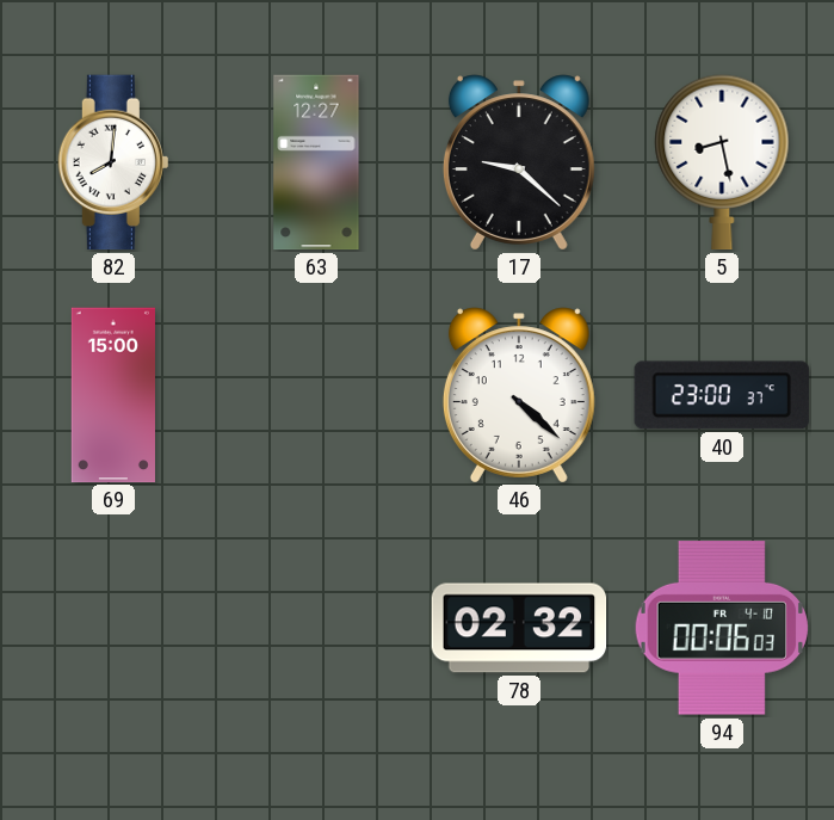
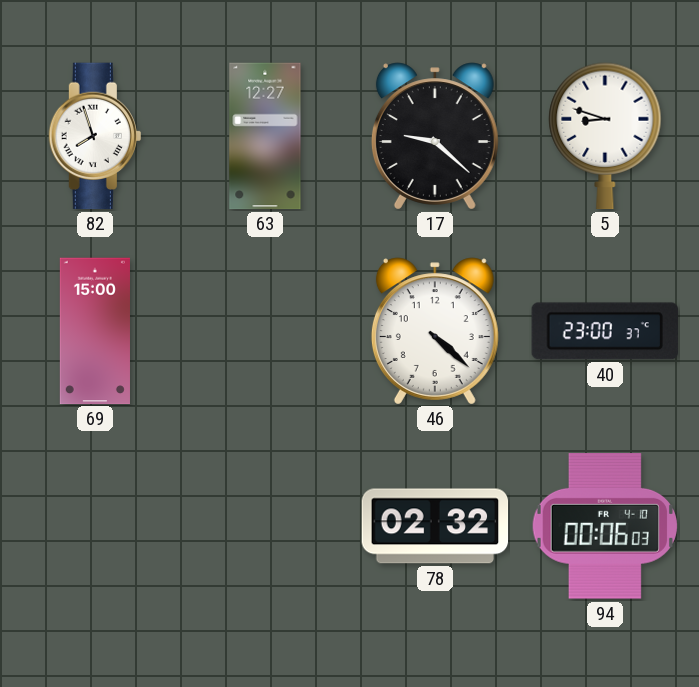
82: 8:01 -> 7:57
5: 8:28 -> 8:48
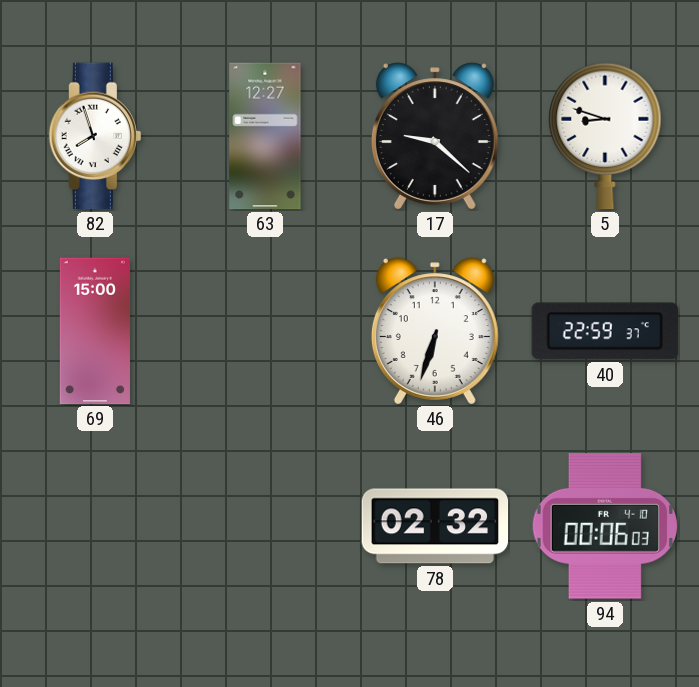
46: 4:22 -> 6:33
40: 23:00 -> 22:59
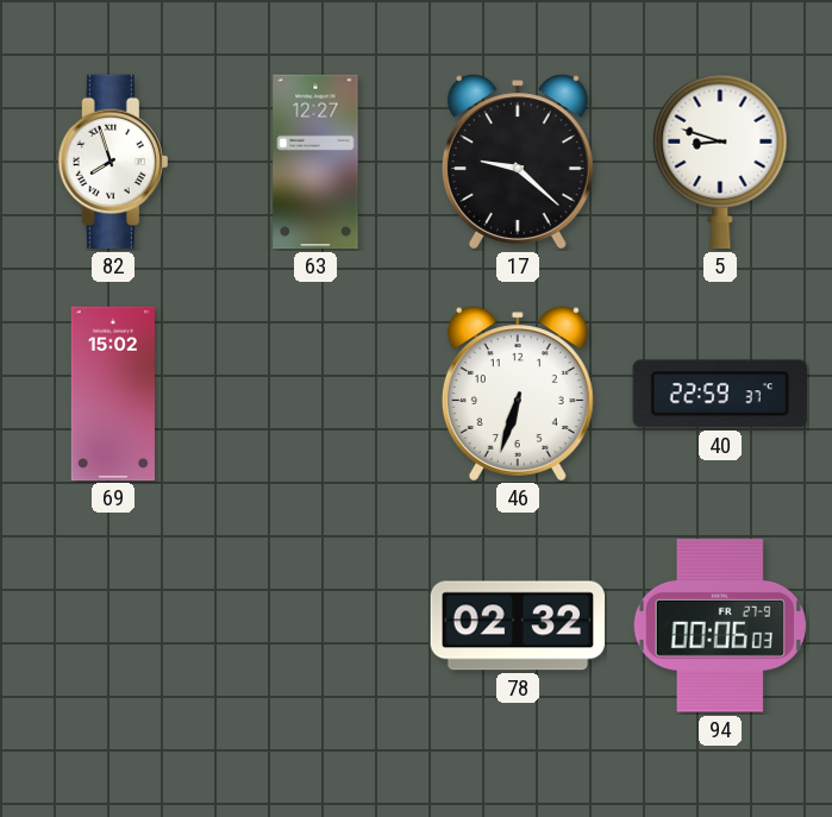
69: 15:00 -> 15:02
94 date: FR 4-10 -> FR 27-9
